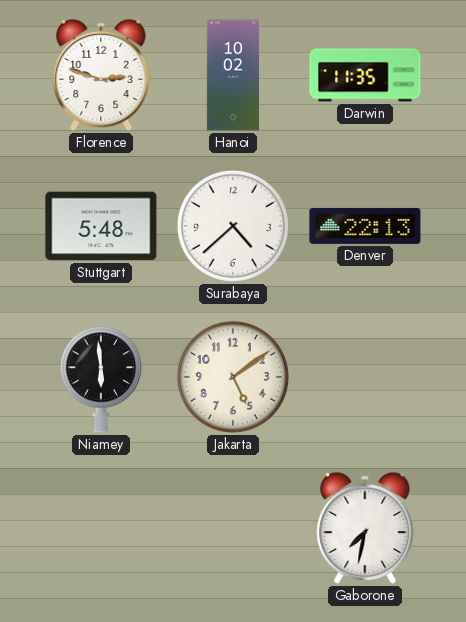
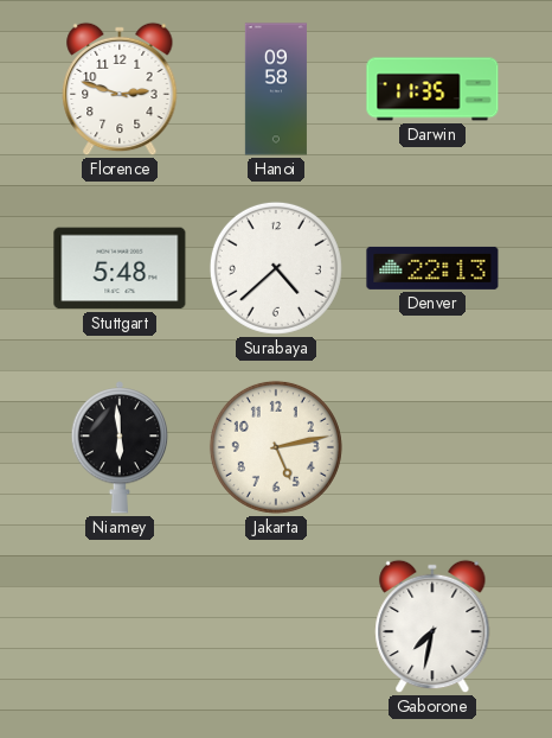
Hanoi: 10:02 -> 09:58
Jakarta: 5:09 -> 5:13
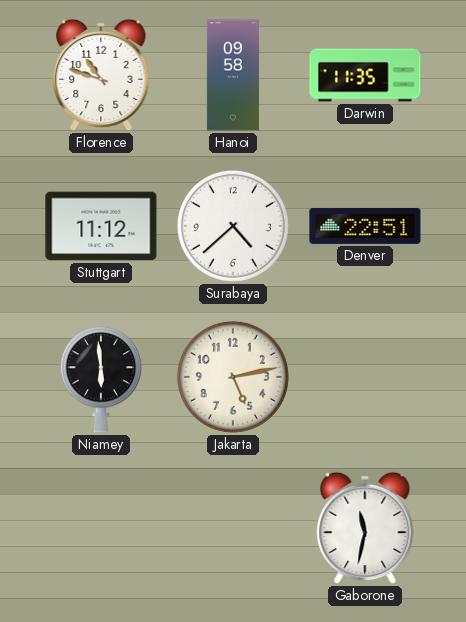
Florence: 2:48 -> 10:48
Stuttgart: 5:48 -> 11:12
Denver: 22:13 -> 22:51
Gaborone: 7:32 -> 11:32
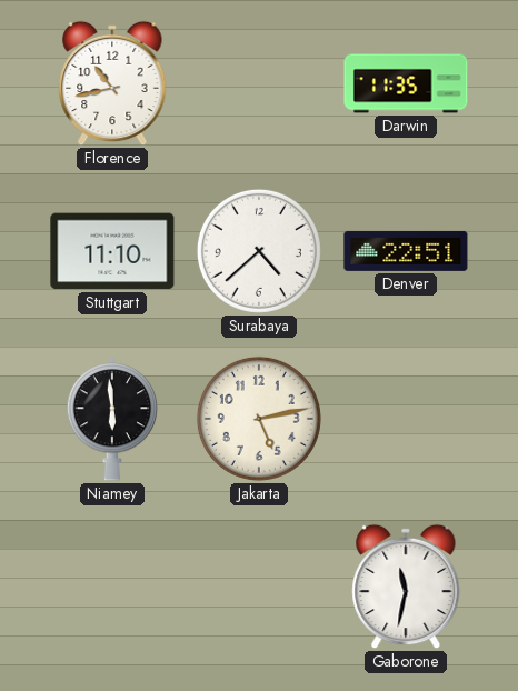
Florence: 10:48 -> 10:43
Hanoi: 09:58 -> none
Stuttgart: 11:12 -> 11:10
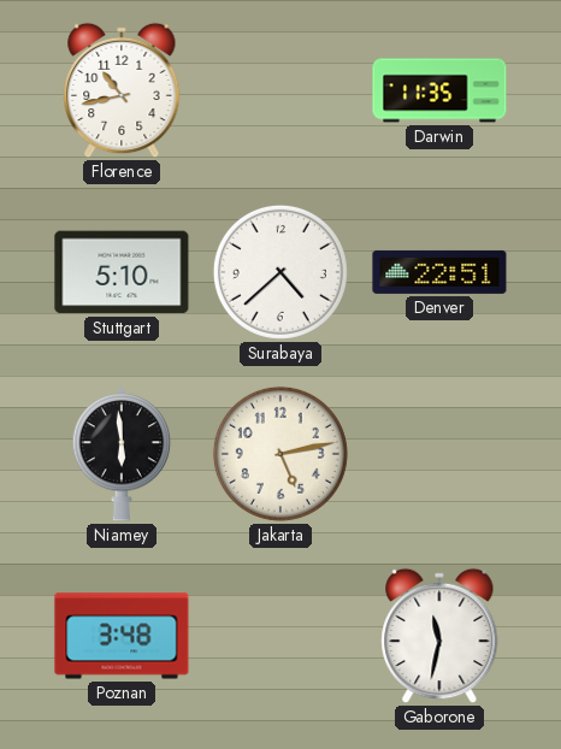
Stuttgart: 11:10 -> 5:10
Poznan: none -> 3:48
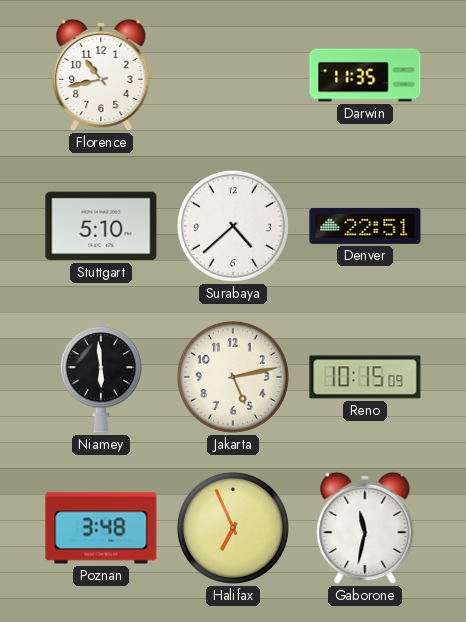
Reno: none -> 10:15
Halifax: none -> 6:56
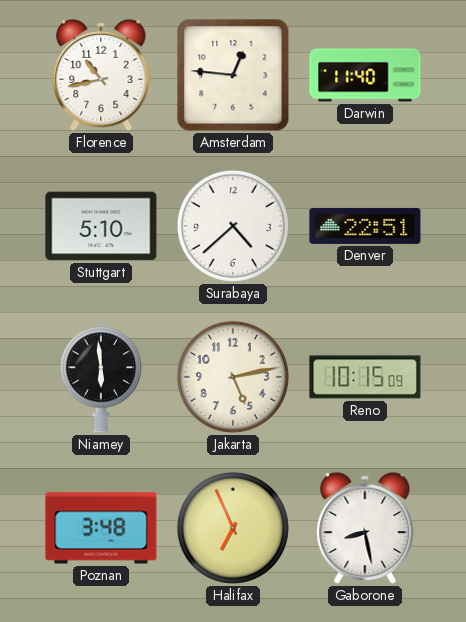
Amsterdam: none -> 12:46
Darwin: 11:35 -> 11:40
Gaborone: 11:32 -> 8:28
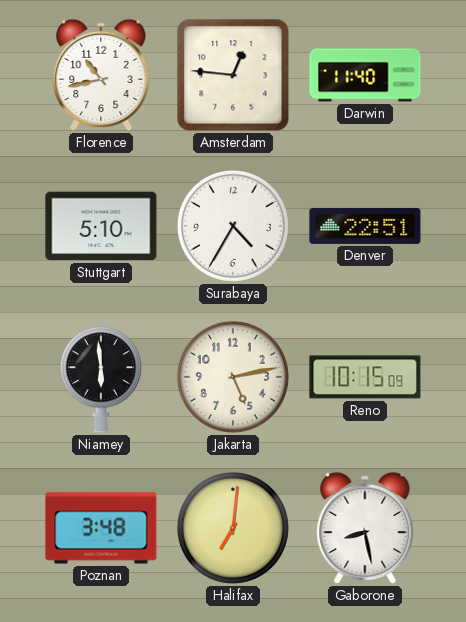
Surabaya: 4:38 -> 4:35
Halifax: 6:56 -> 7:01
